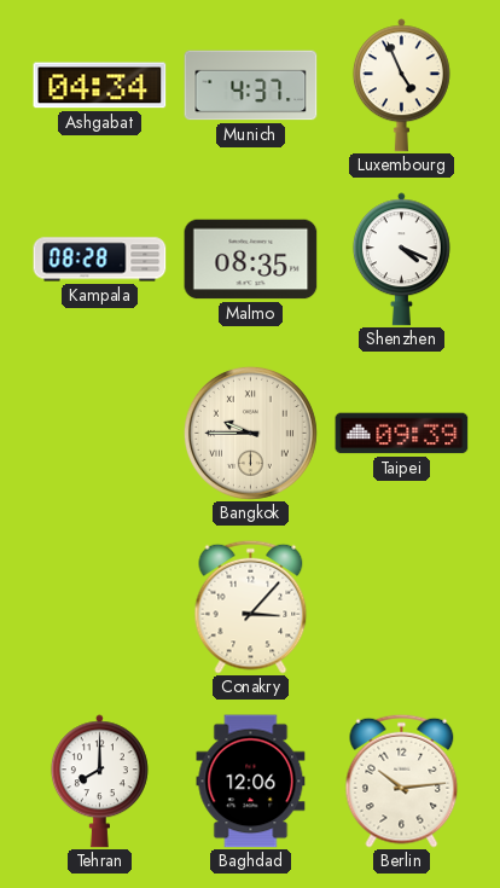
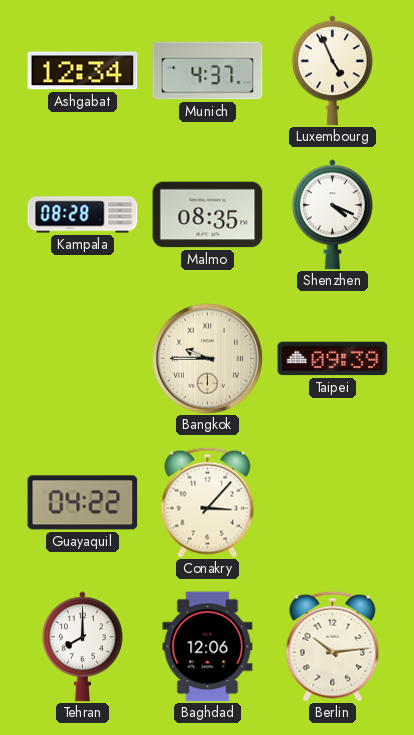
Ashgabat: 04:34 -> 12:34
Guayaquil: none -> 04:22
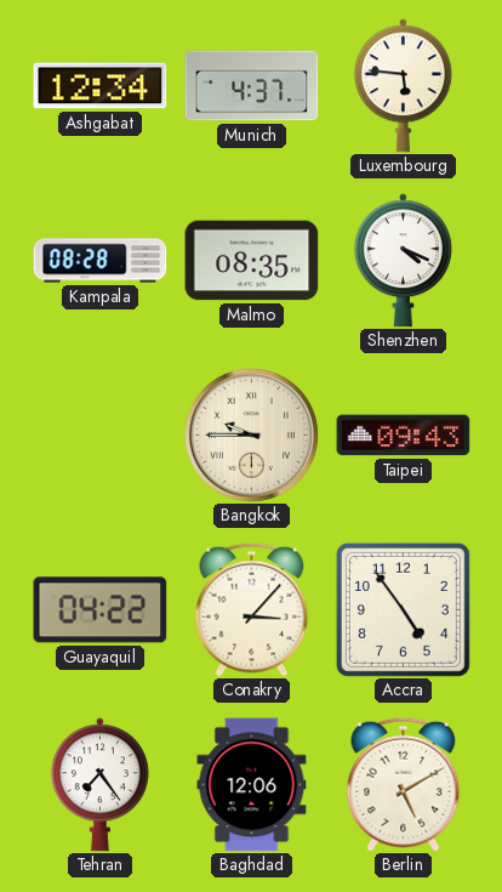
Luxembourg: 4:56 -> 5:46
Taipei: 09:39 -> 09:43
Accra: none -> 4:54
Tehran: 8:00 -> 7:24
Berlin: 10:14 -> 5:10
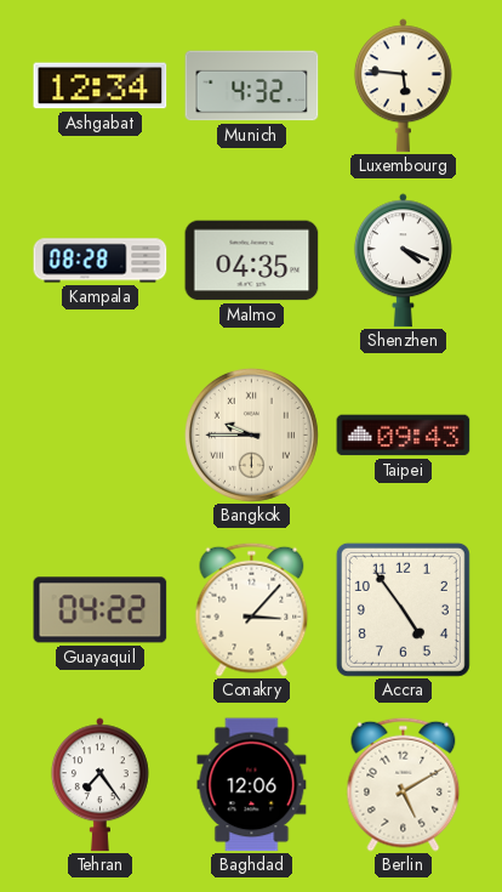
Munich: 4:37 -> 4:32
Malmo: 08:35 -> 04:35
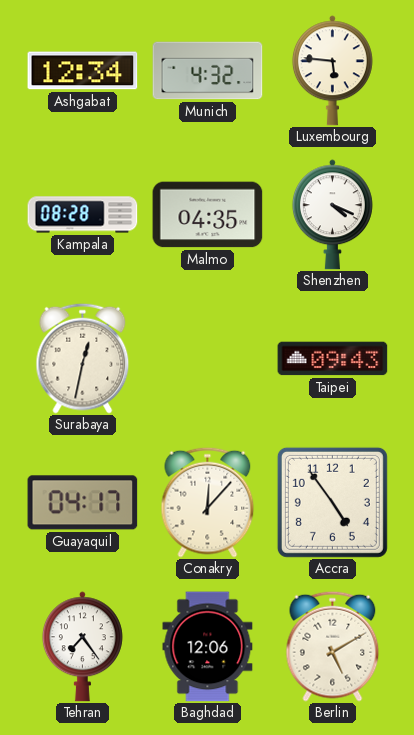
Surabaya: none -> 12:32
Bangkok: 9:45 -> none
Guayaquil: 04:22 -> 04:17
Conakry: 3:07 -> 12:07
